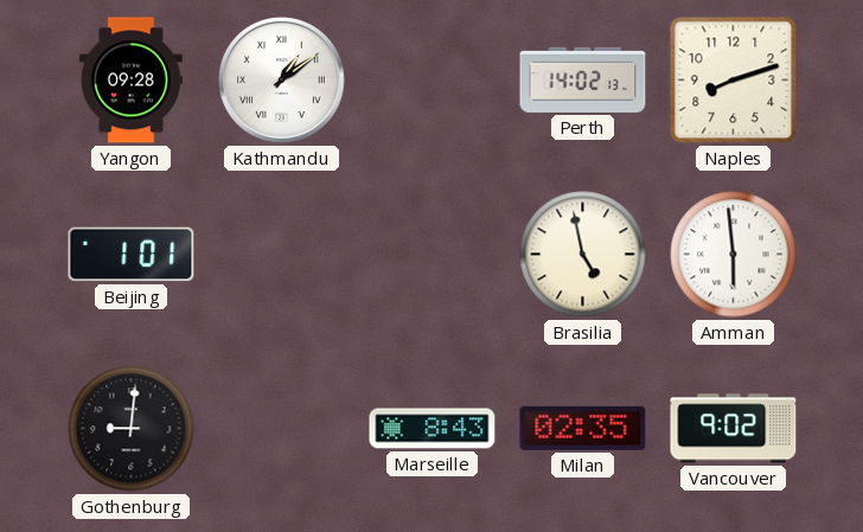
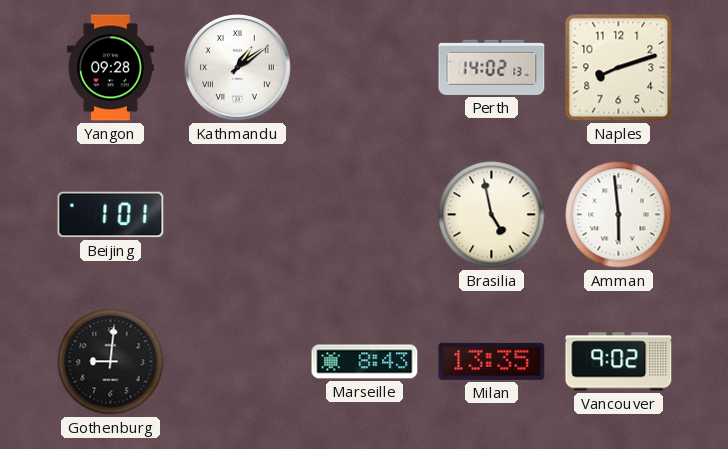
Milan: 02:35 -> 13:35
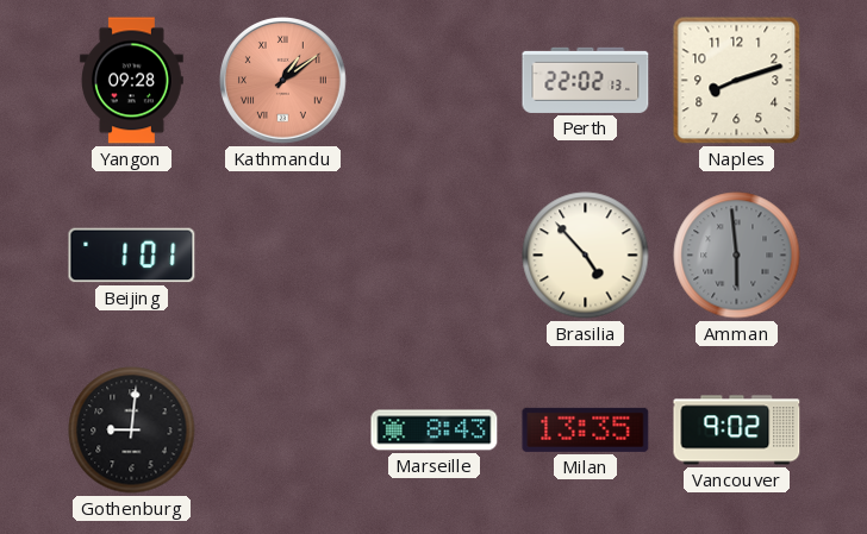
Kathmandu dial: white -> salmon
Perth: 14:02 -> 22:02
Brasilia: 4:58 -> 4:53
Amman dial: white -> grey
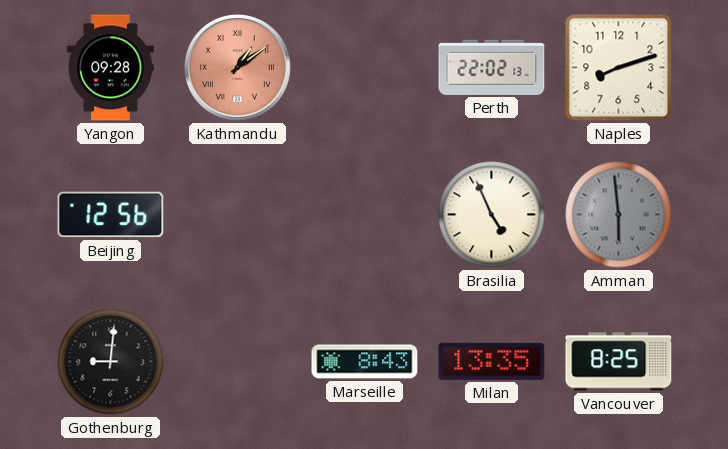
Beijing: 1:01 -> 12:56
Brasilia: 4:53 -> 4:56
Vancouver: 9:02 -> 8:25
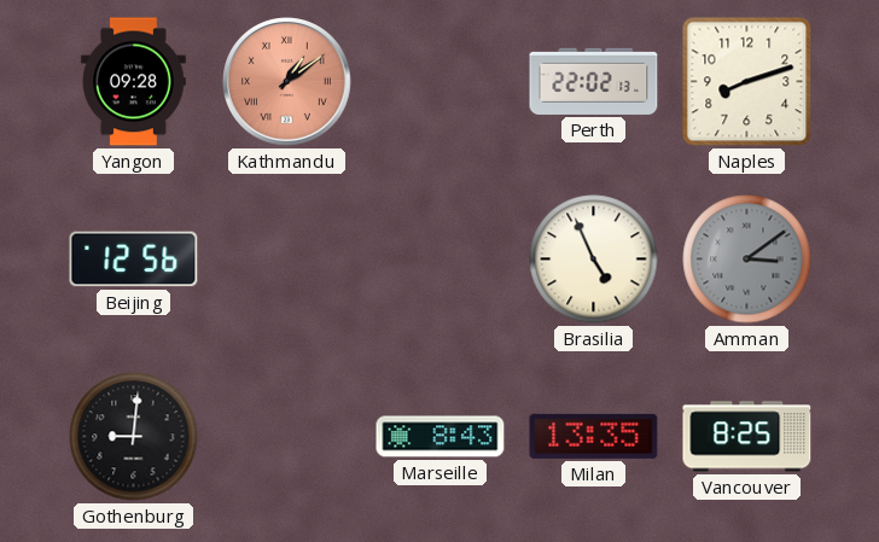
Amman: 5:59 -> 3:09
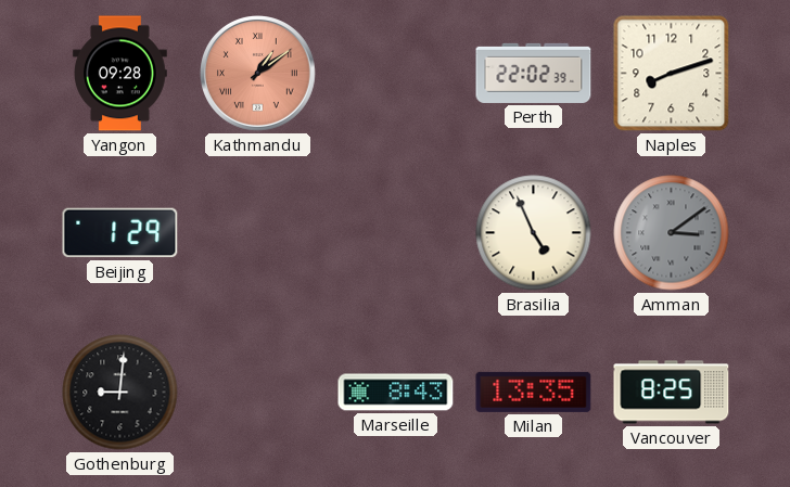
Perth: 22:02:13 -> 22:02:39
Beijing: 12:56 -> 1:29
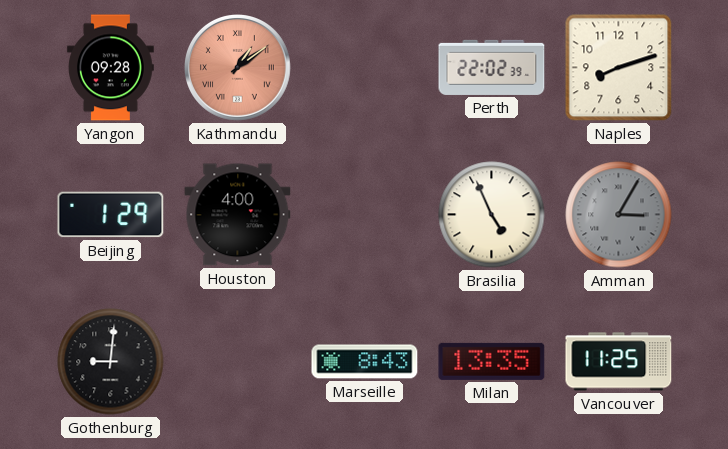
Houston: none -> 4:00
Amman: 3:09 -> 3:05
Vancouver: 8:25 -> 11:25
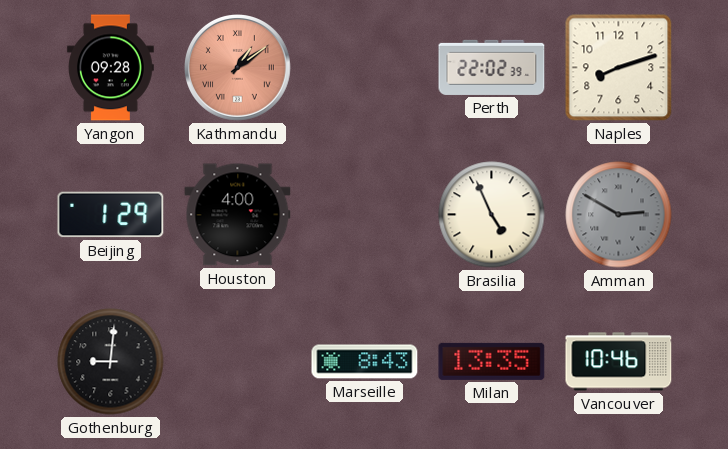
Amman: 3:05 -> 2:50
Vancouver: 11:25 -> 10:46
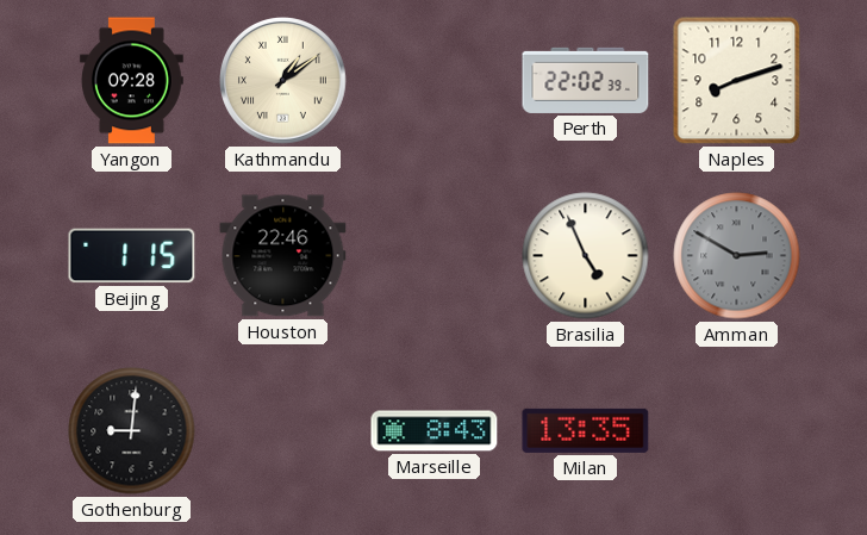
Kathmandu dial: salmon -> cream
Beijing: 1:29 -> 1:15
Houston: 4:00 -> 22:46
Vancouver: 10:46 -> none
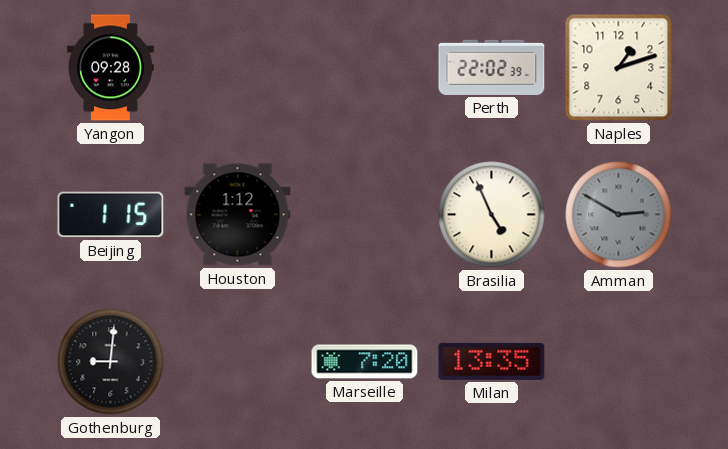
Kathmandu: 1:09 -> none
Naples: 8:12 -> 1:12
Houston: 22:46 -> 1:12
Marseille: 8:43 -> 7:20
